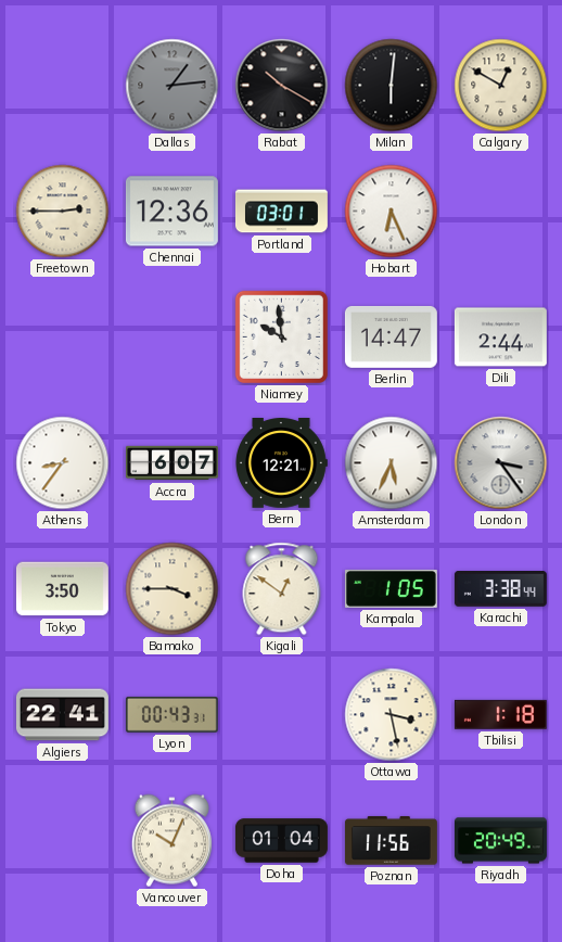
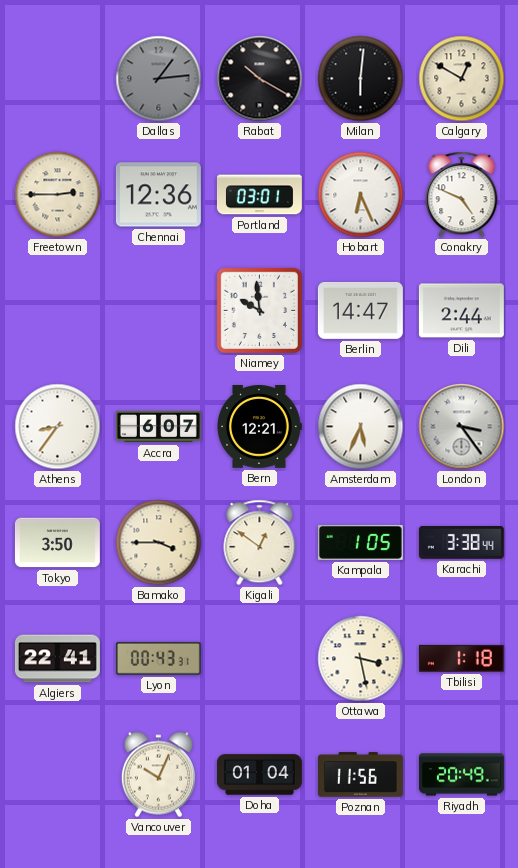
Conakry: none -> 4:49
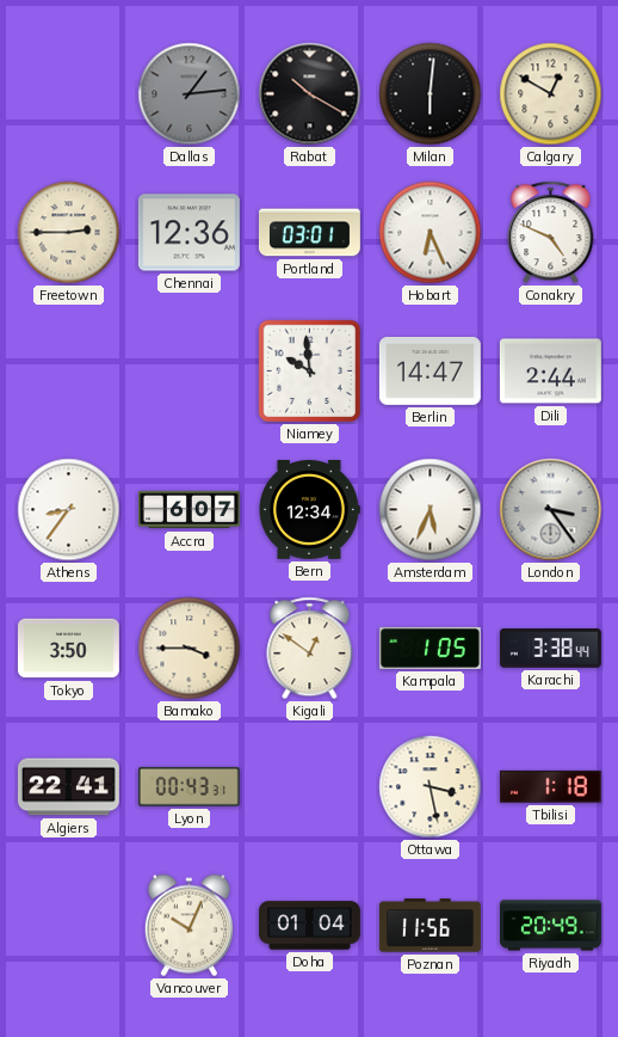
Bern: 12:21 -> 12:34
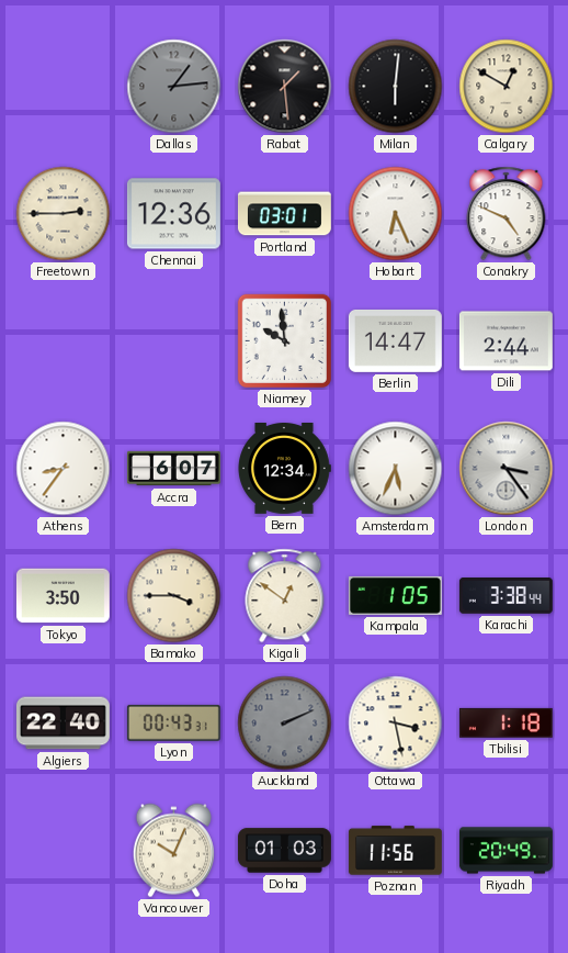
Rabat: 10:20 -> 1:29
Algiers: 22:41 -> 22:40
Auckland: none -> 2:11
Doha: 01:04 -> 01:03
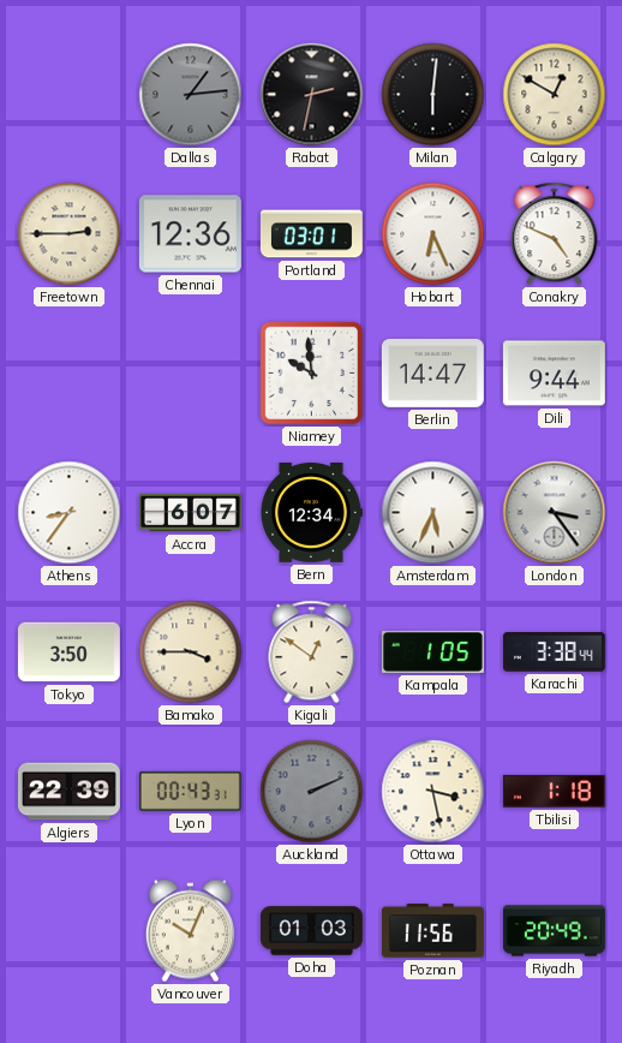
Rabat: 1:29 -> 2:32
Dili: 2:44 -> 9:44
Algiers: 22:40 -> 22:39
